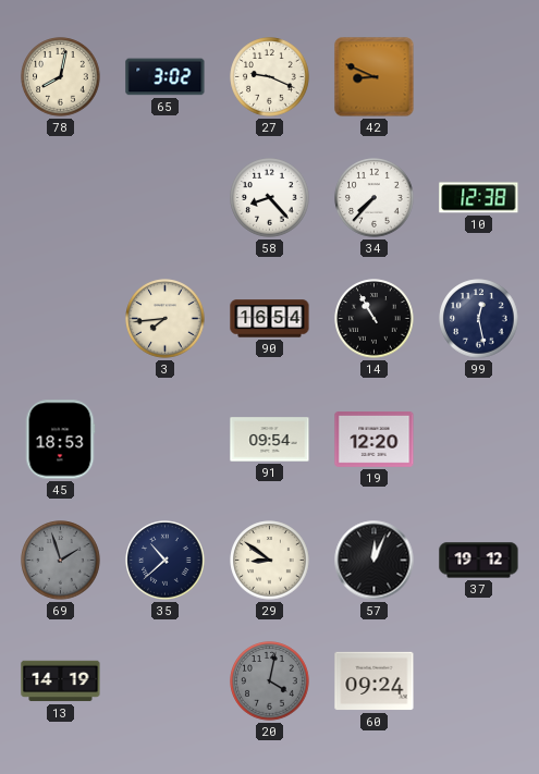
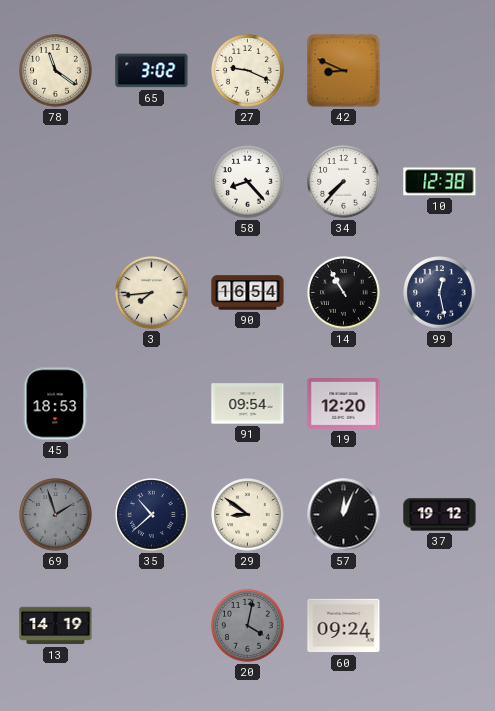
78: 8:02 -> 11:21
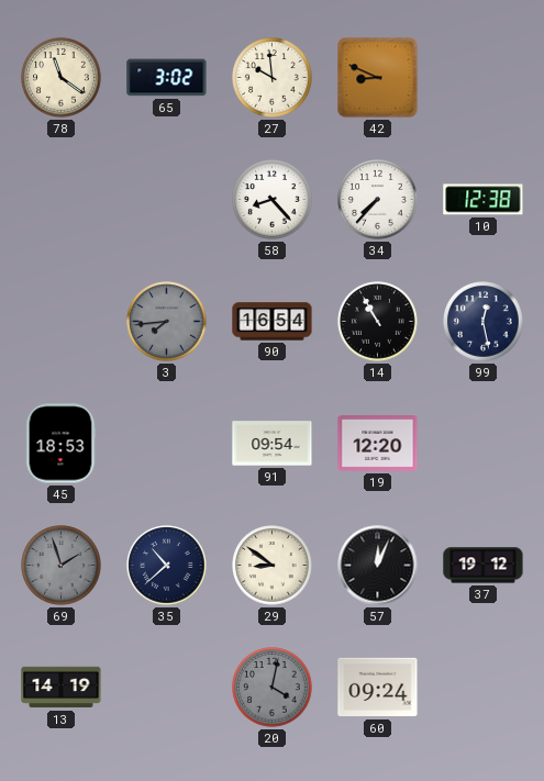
27: 9:19 -> 9:59
3 dial: cream -> grey
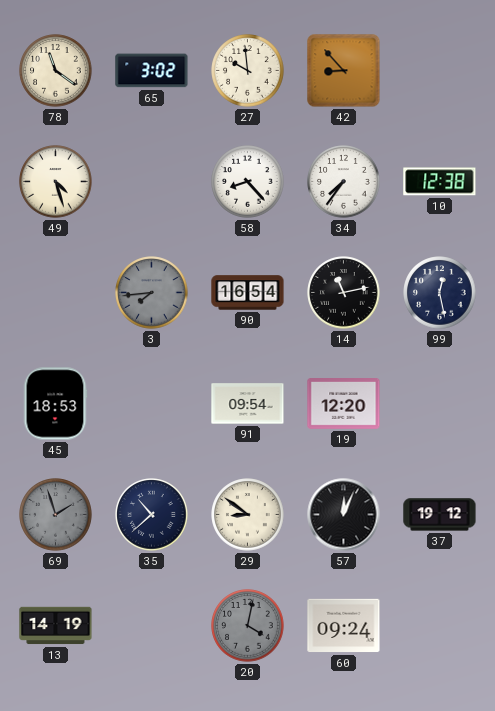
42: 8:49 -> 8:53
49: none -> 4:27
34: 7:37 -> 7:36
14: 10:55 -> 11:13
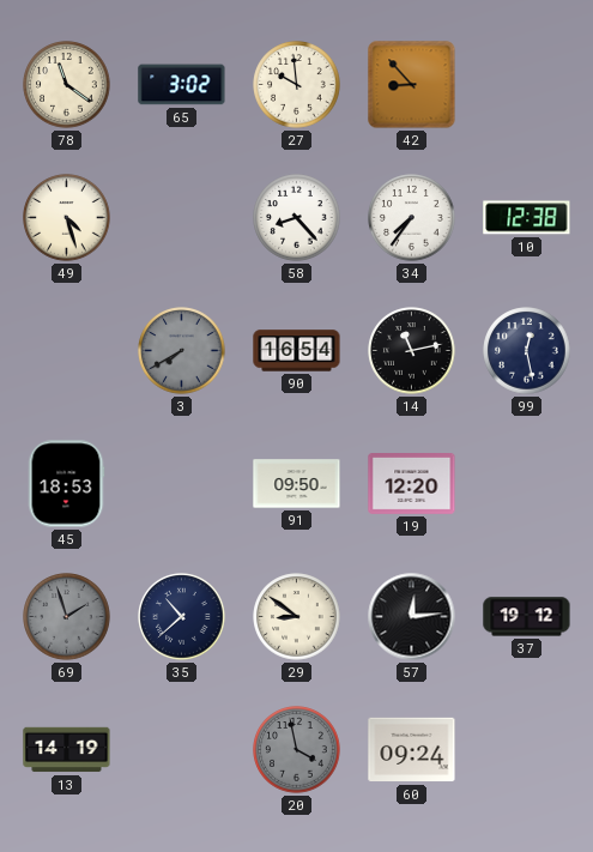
3: 7:44 -> 7:40
91: 09:54 -> 09:50
57: 12:04 -> 12:14
20: 4:02 -> 3:58
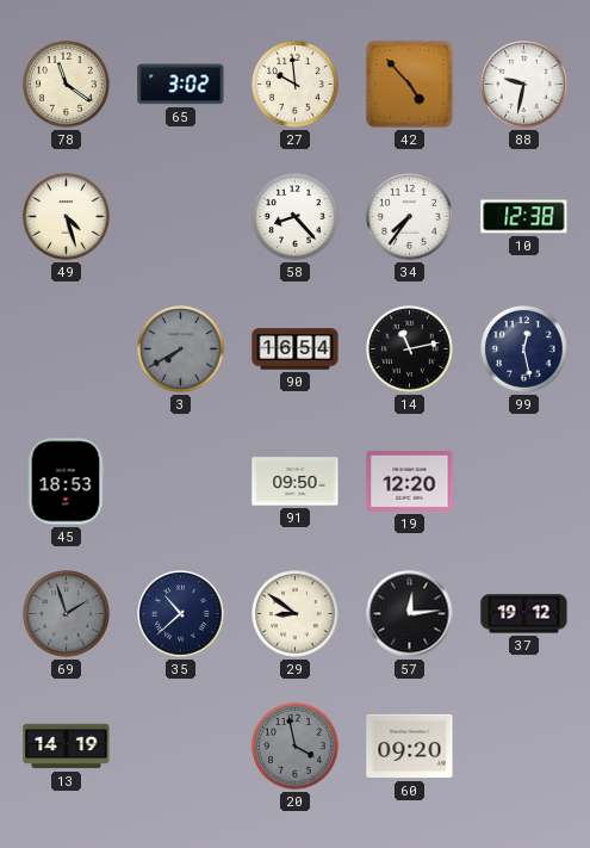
42: 8:53 -> 4:53
88: none -> 9:32
60: 09:24 -> 09:20
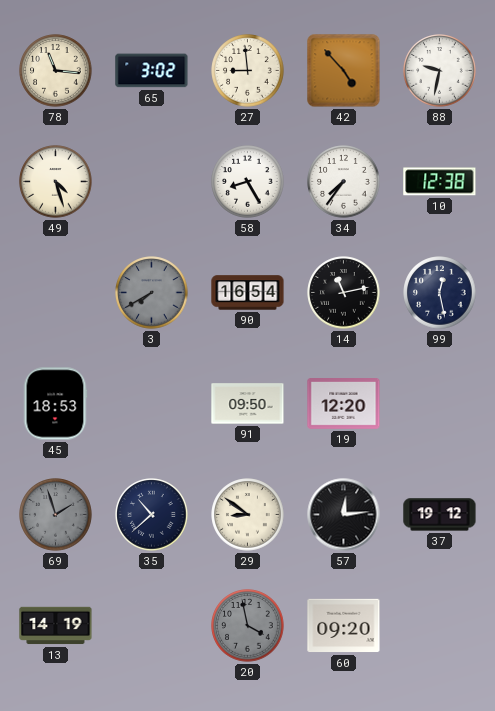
78: 11:21 -> 11:16
27: 9:59 -> 8:59
58: 8:23 -> 8:25
